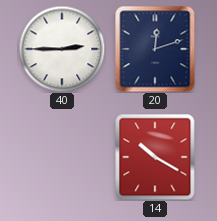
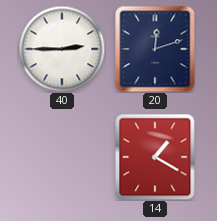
14: 10:20 -> 1:20
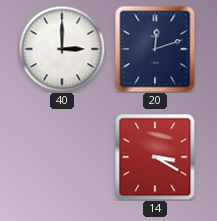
40: 2:45 -> 3:00
14: 1:20 -> 3:20
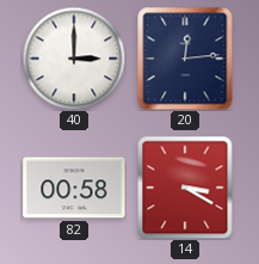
20: 12:12 -> 12:14
82: none -> 00:58
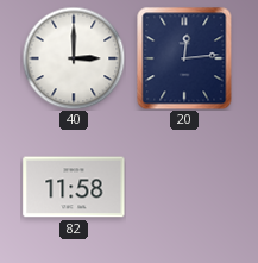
82: 00:58 -> 11:58
14: 3:20 -> none
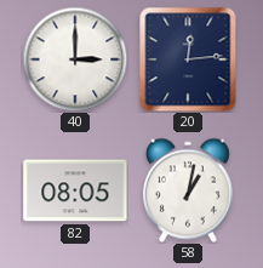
82: 11:58 -> 08:05
58: none -> 1:02
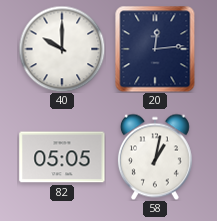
40: 3:00 -> 10:00
82: 08:05 -> 05:05
